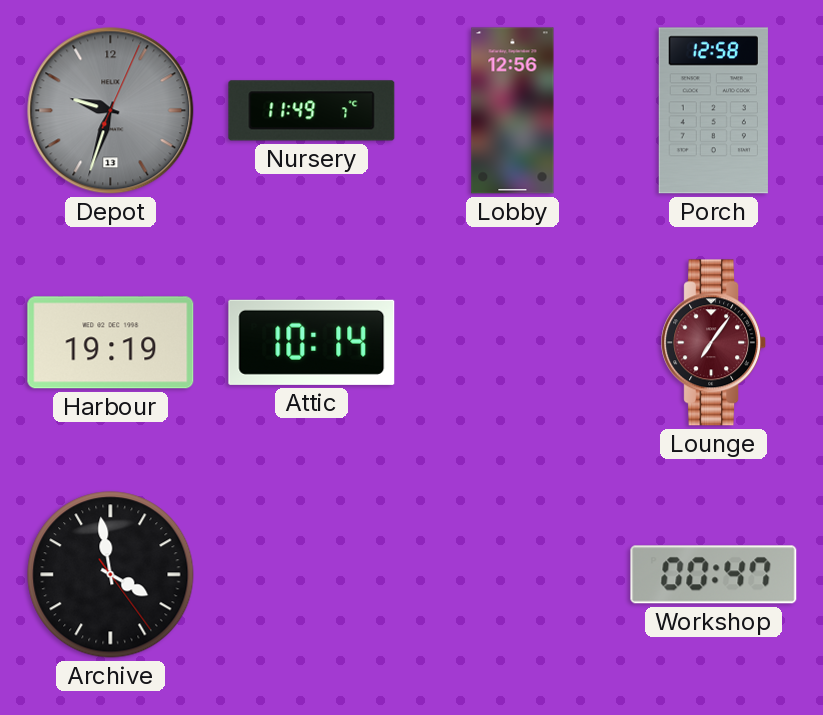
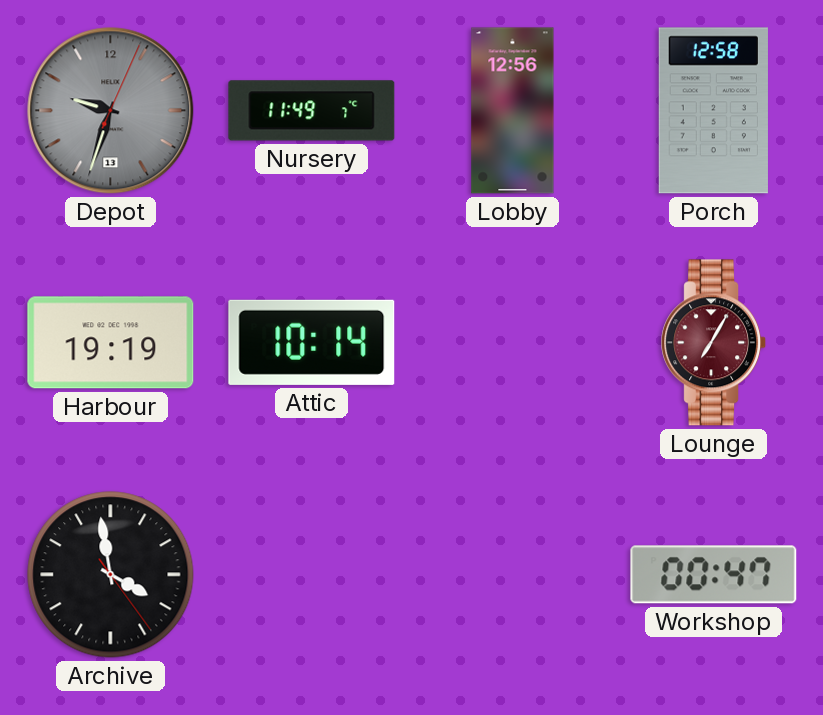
Lounge: 7:06 -> 7:05
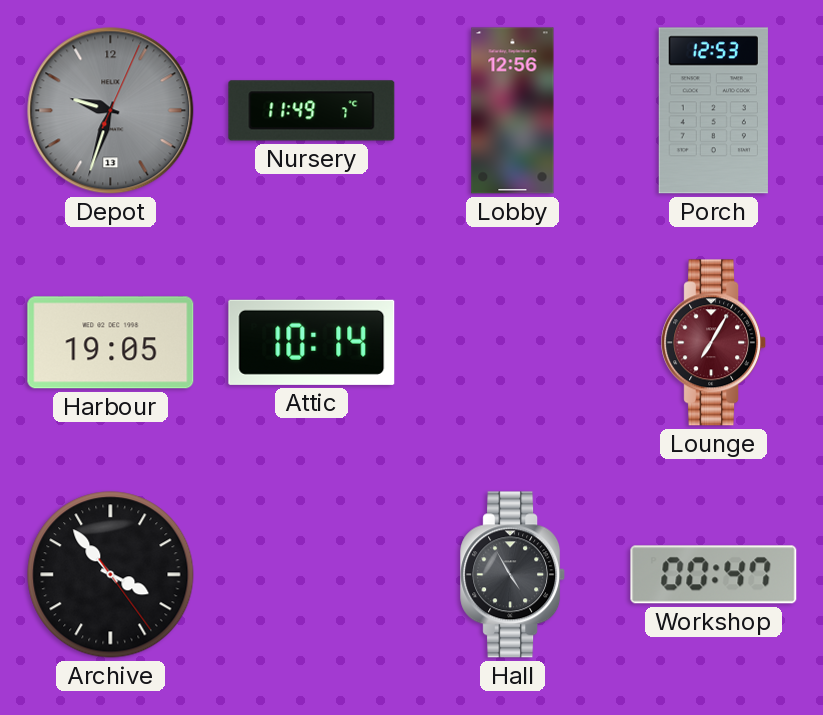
Porch: 12:58 -> 12:53
Harbour: 19:19 -> 19:05
Archive: 3:58 -> 3:53
Hall: none -> 4:55
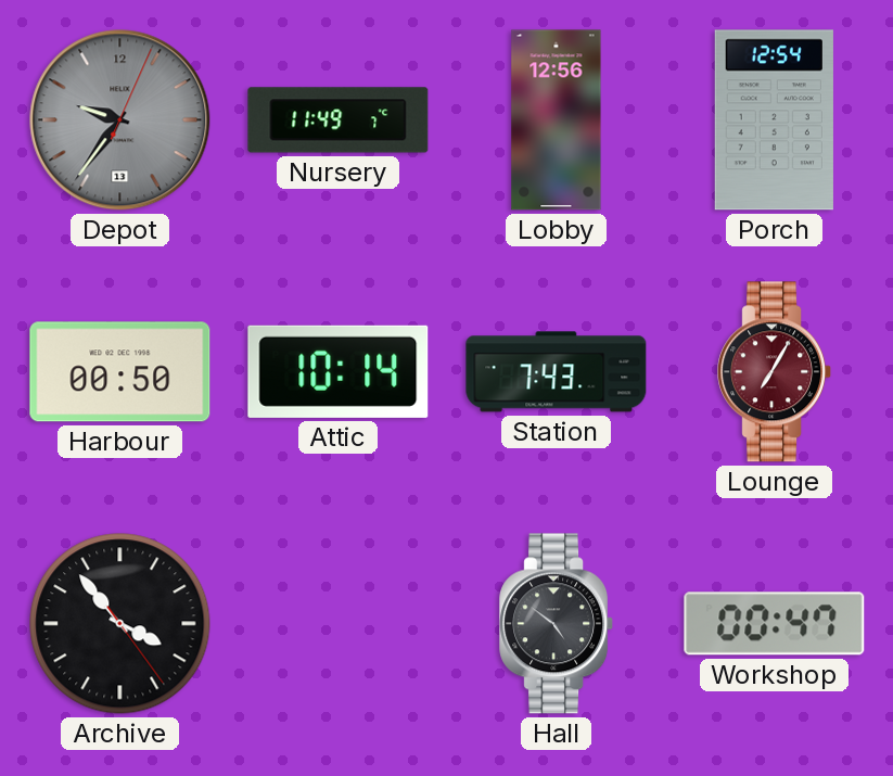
Depot: 9:33 -> 9:36
Porch: 12:53 -> 12:54
Harbour: 19:05 -> 00:50
Station: none -> 7:43
Hall: 4:55 -> 4:51
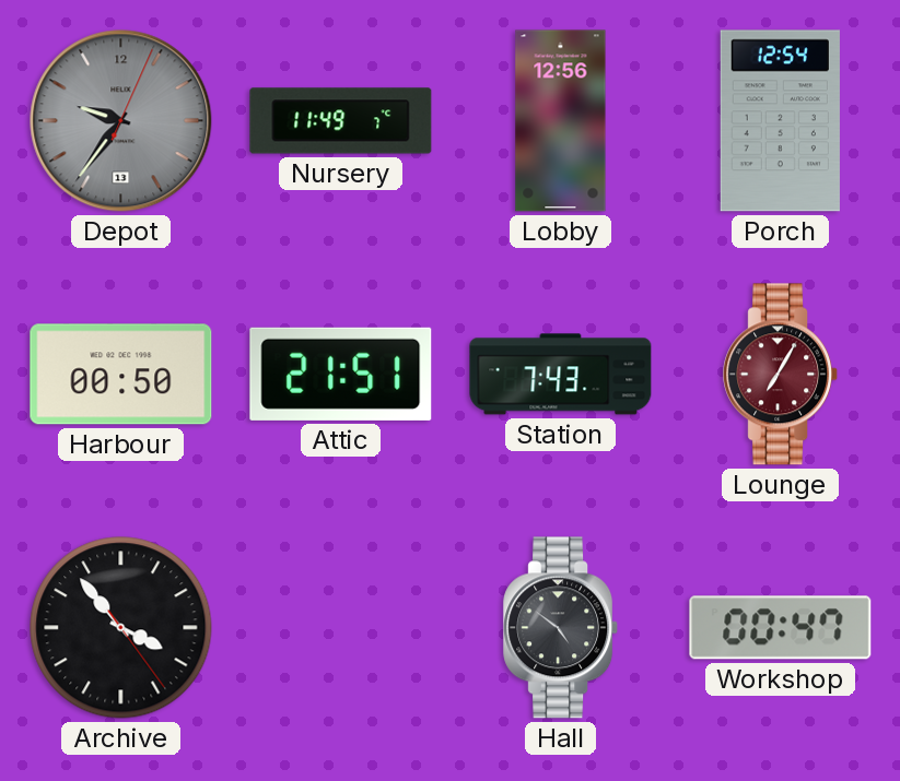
Attic: 10:14 -> 21:51
